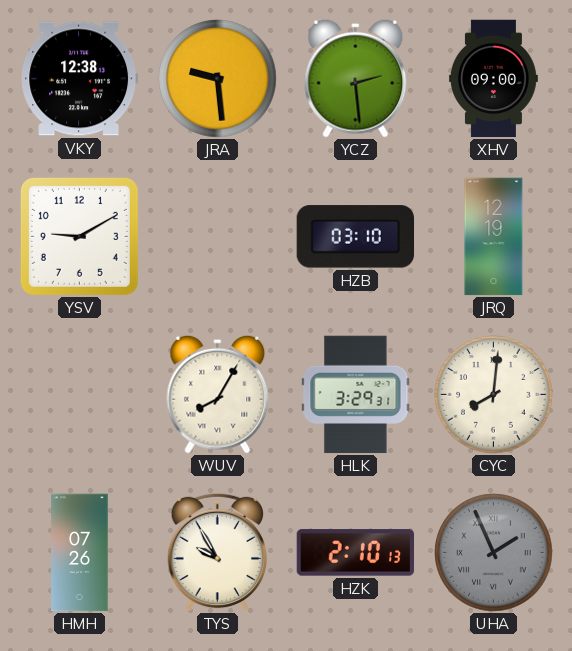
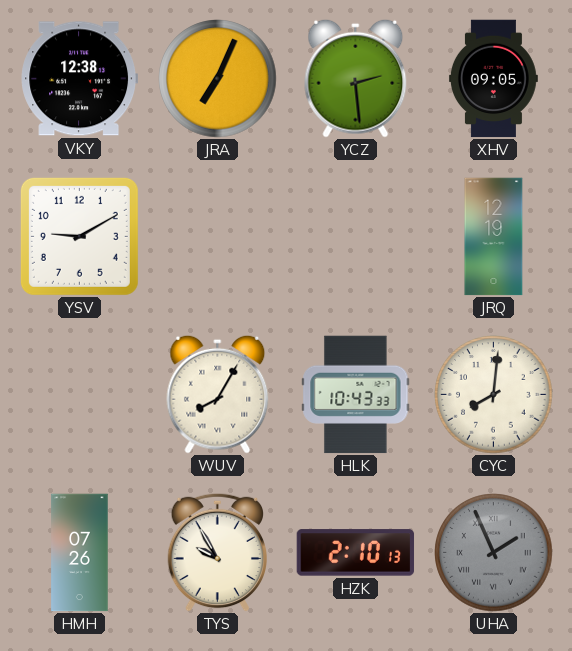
JRA: 9:29 -> 7:04
XHV: 09:00 -> 09:05
HZB: 03:10 -> none
HLK: 3:29 -> 10:43
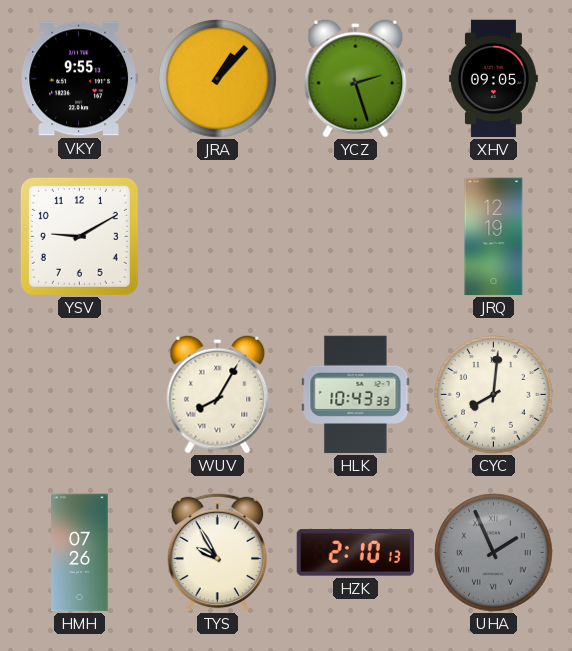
VKY: 12:38 -> 9:55
JRA: 7:04 -> 1:07
YCZ: 2:29 -> 2:27
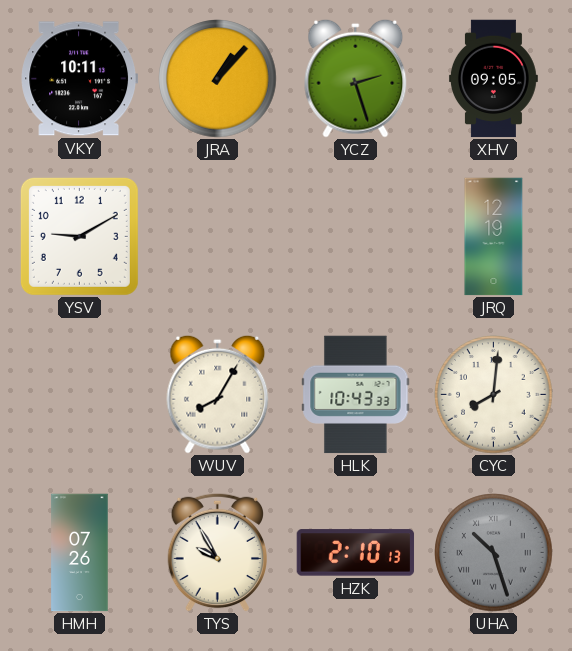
VKY: 9:55 -> 10:11
UHA: 1:56 -> 10:27
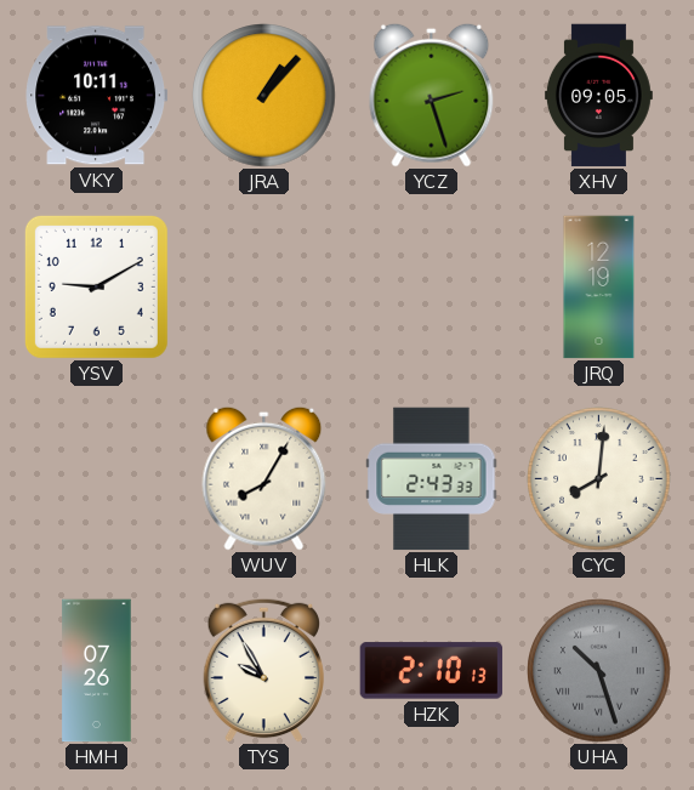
HLK: 10:43 -> 2:43
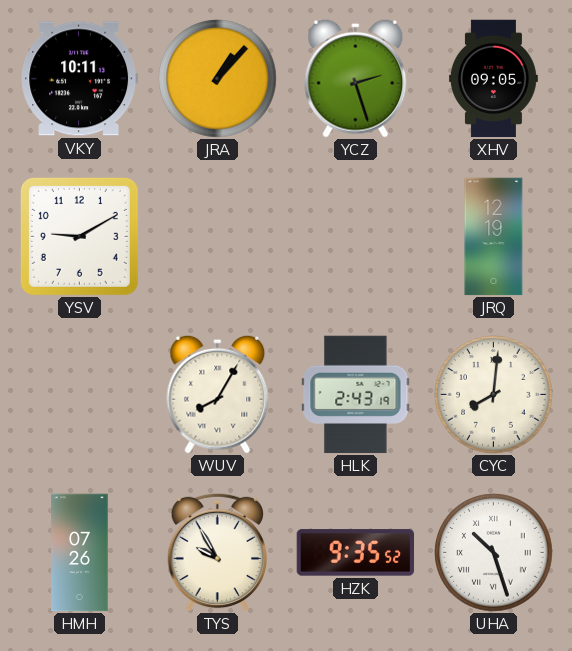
HLK: 2:43:33 -> 2:43:19
HZK: 2:10 -> 9:35
UHA dial: grey -> white
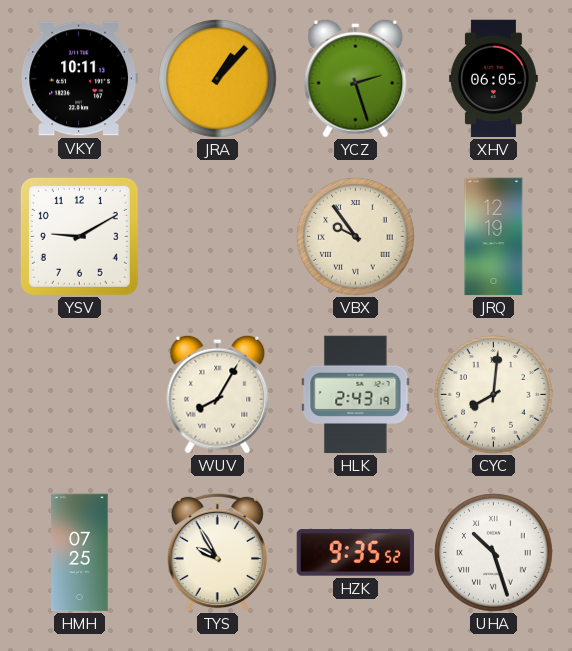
XHV: 09:05 -> 06:05
VBX: none -> 9:54
HMH: 07:26 -> 07:25
